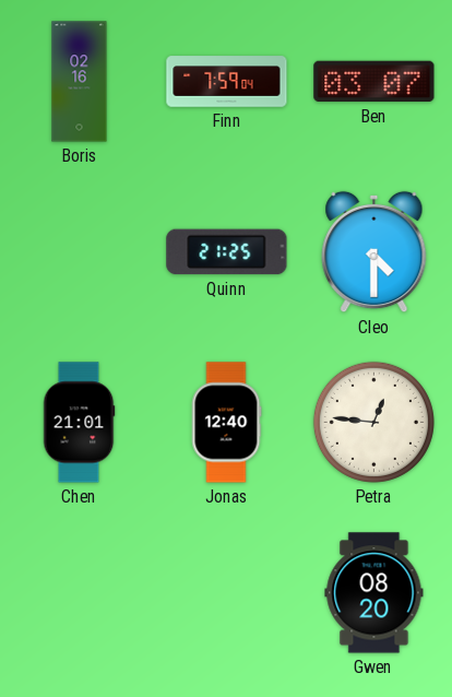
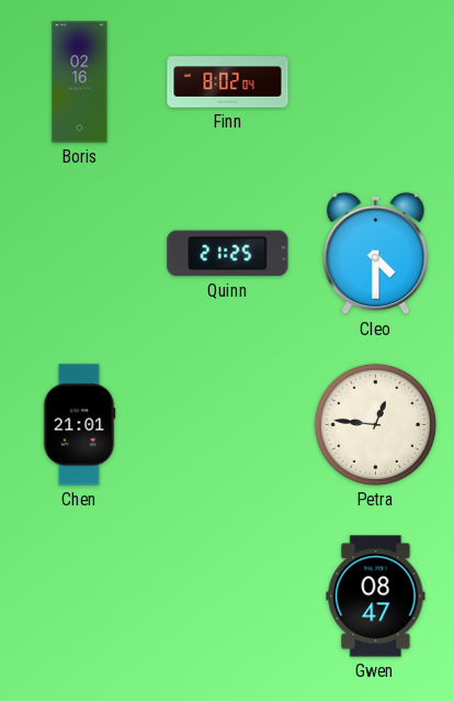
Finn: 7:59 -> 8:02
Ben: 03:07 -> none
Jonas: 12:40 -> none
Gwen: 08:20 -> 08:47
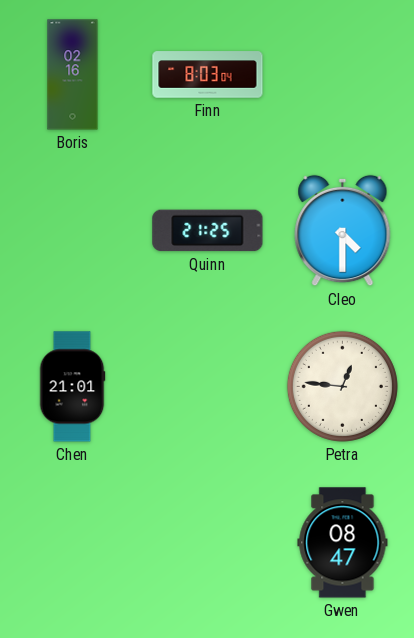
Finn: 8:02 -> 8:03
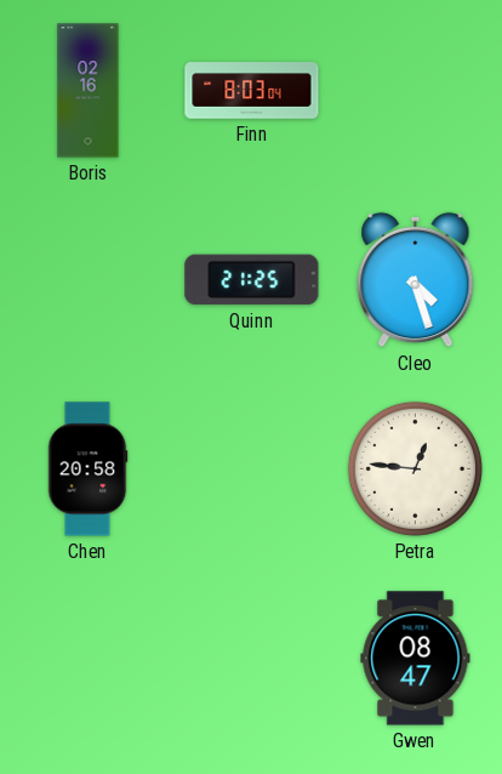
Cleo: 4:30 -> 4:27
Chen: 21:01 -> 20:58
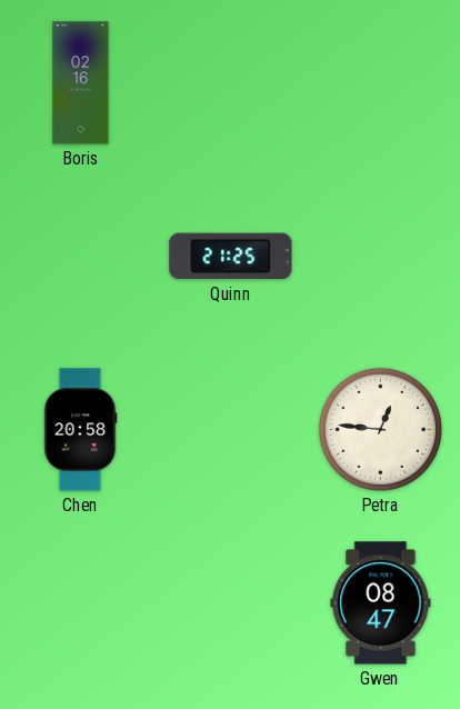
Finn: 8:03 -> none
Cleo: 4:27 -> none
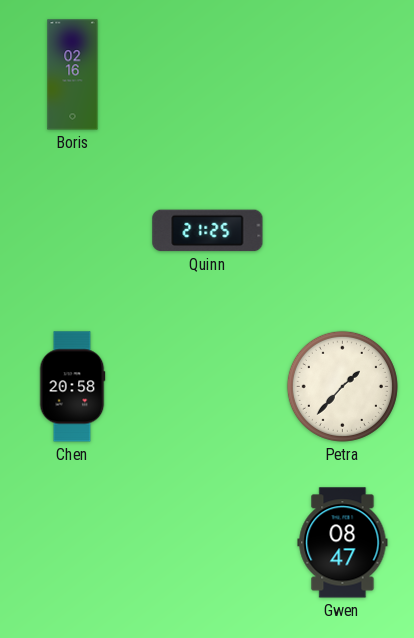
Petra: 12:46 -> 1:37
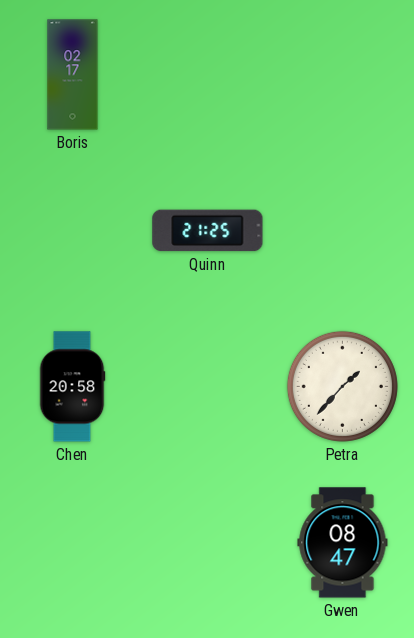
Boris: 02:16 -> 02:17
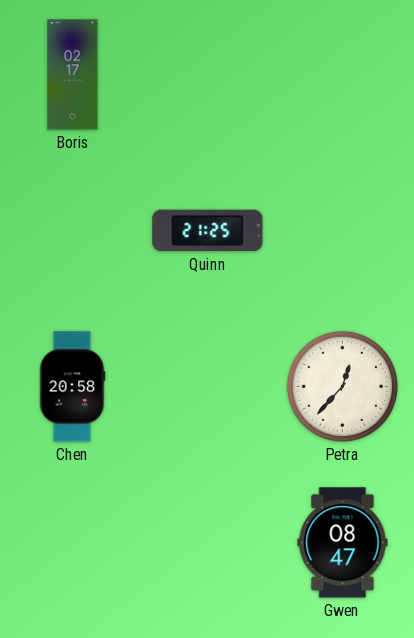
Petra: 1:37 -> 12:37
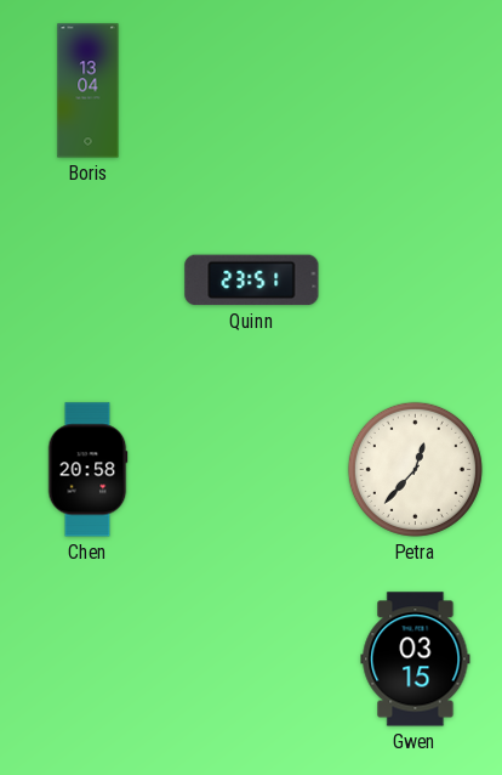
Boris: 02:17 -> 13:04
Quinn: 21:25 -> 23:51
Gwen: 08:47 -> 03:15
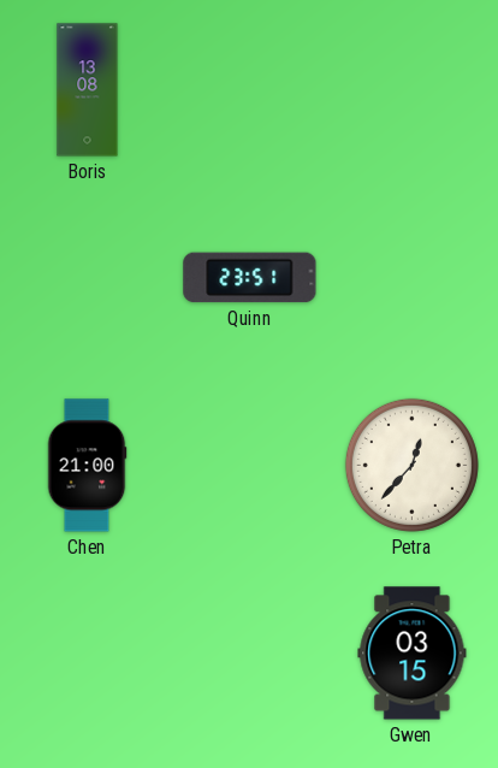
Boris: 13:04 -> 13:08
Chen: 20:58 -> 21:00
